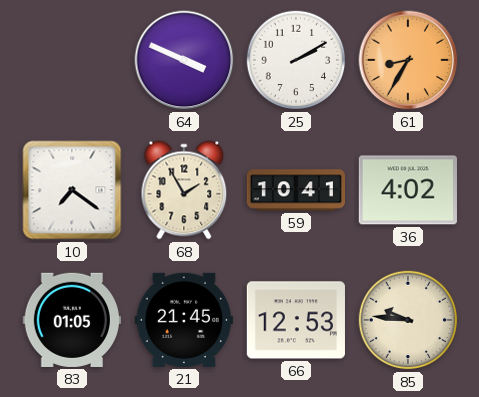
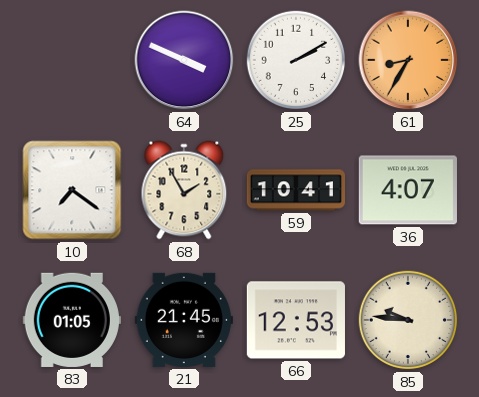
36: 4:02 -> 4:07
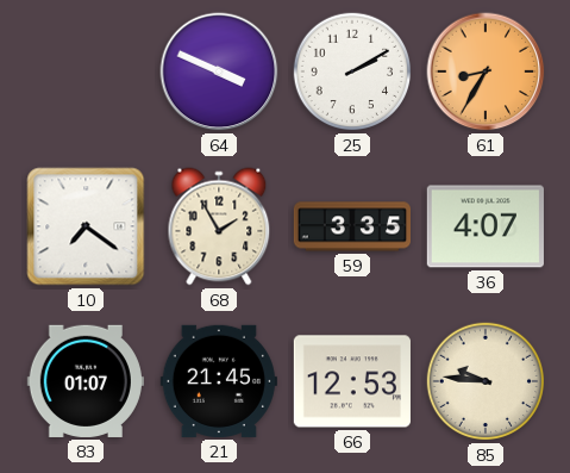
59: 10:41 -> 3:35
83: 01:05 -> 01:07
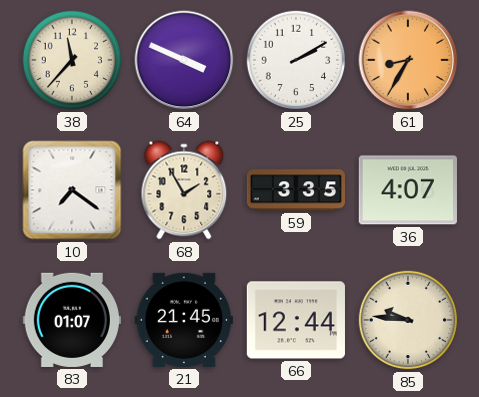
38: none -> 11:37
66: 12:53 -> 12:44
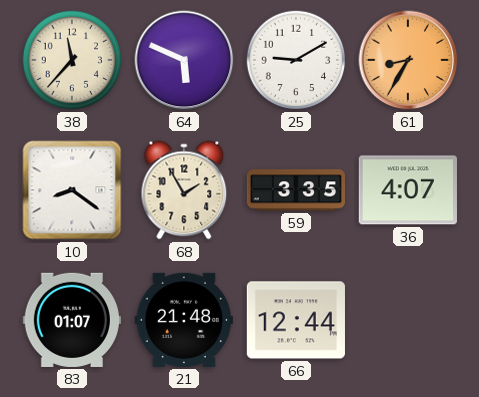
64: 3:49 -> 5:49
25: 2:10 -> 9:10
10: 7:21 -> 8:21
21: 21:45 -> 21:48
85: 9:46 -> none
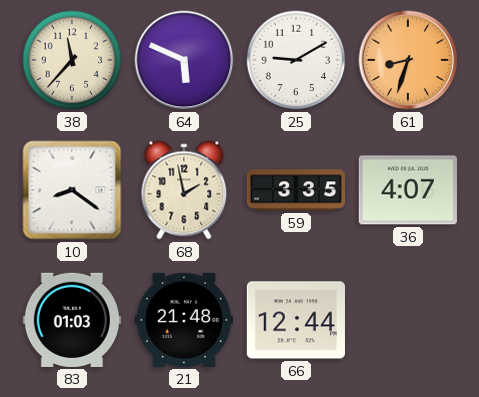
61: 8:35 -> 8:33
68: 1:55 -> 1:58
83: 01:07 -> 01:03
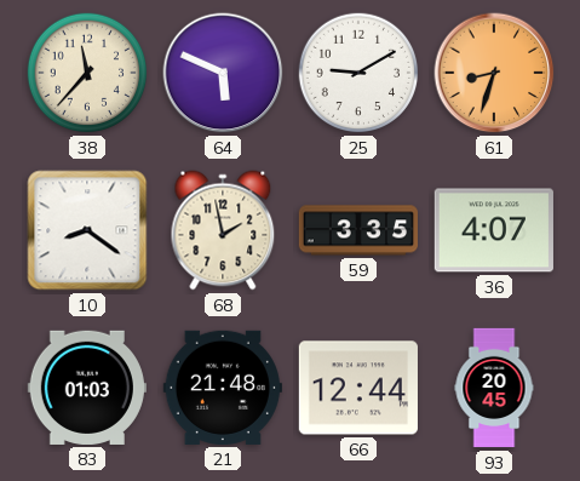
93: none -> 20:45
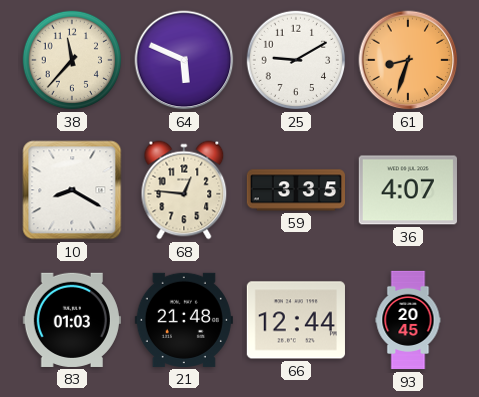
10: 8:21 -> 8:20
68: 1:58 -> 12:46
